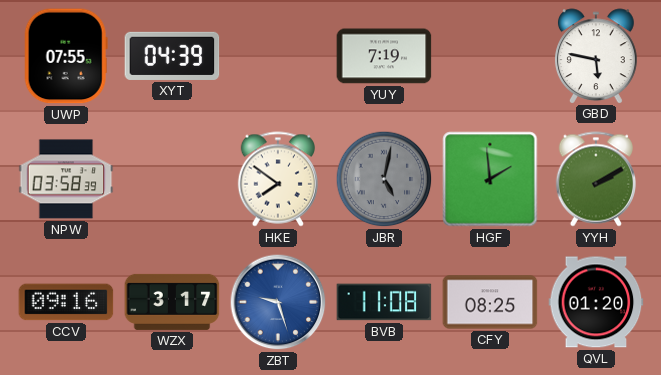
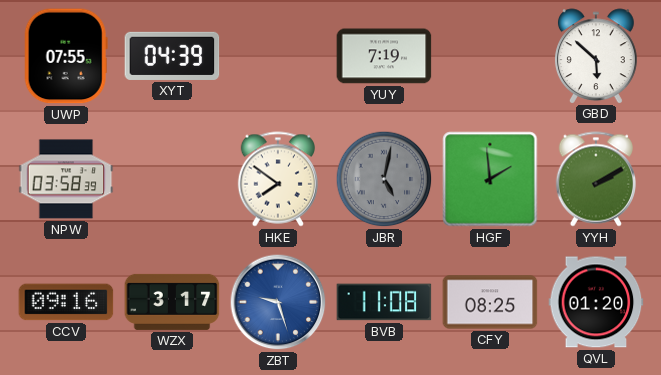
GBD: 5:47 -> 5:52
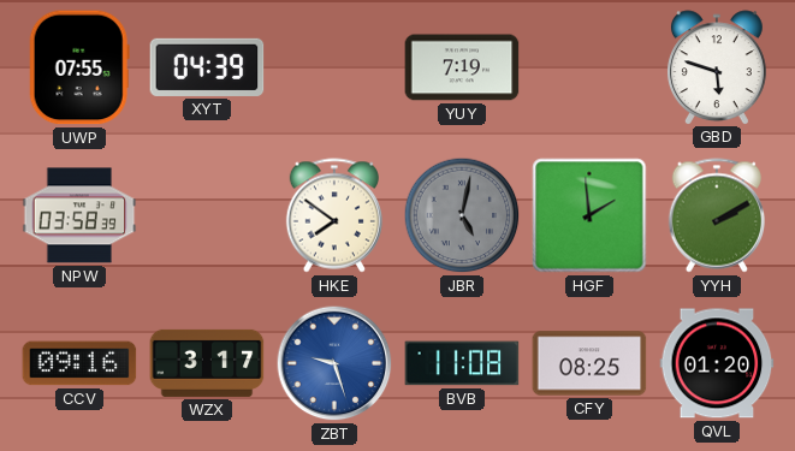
GBD: 5:52 -> 5:48
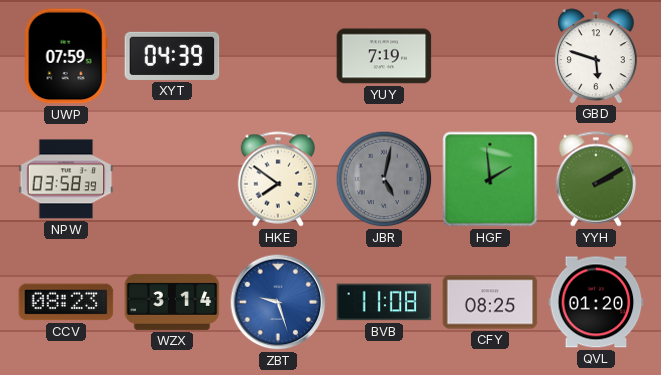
UWP: 07:55 -> 07:59
CCV: 09:16 -> 08:23
WZX: 3:17 -> 3:14
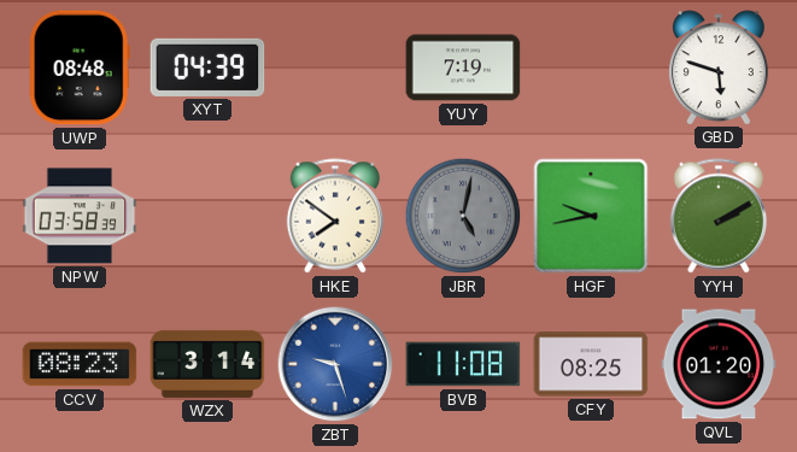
UWP: 07:59 -> 08:48
HGF: 1:59 -> 9:43
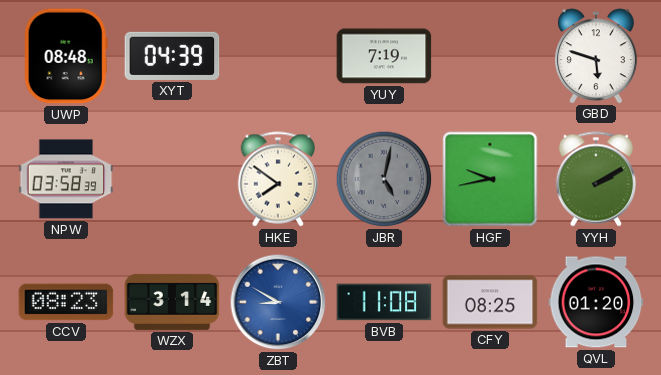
ZBT: 9:27 -> 8:50
